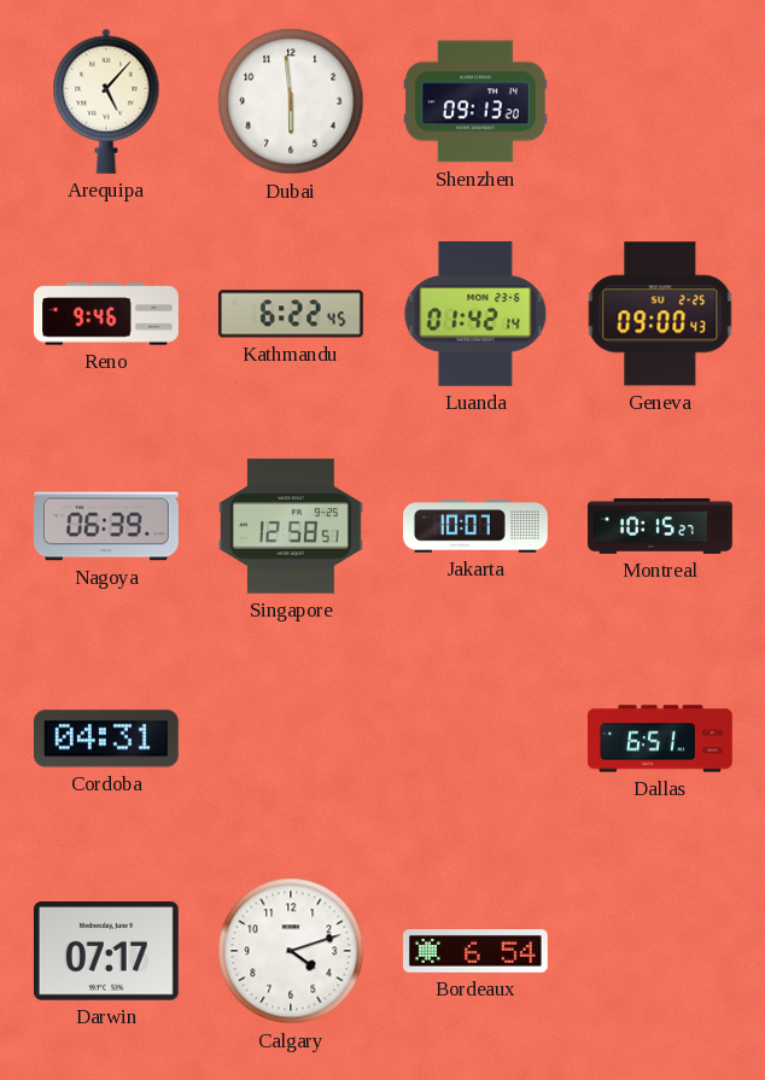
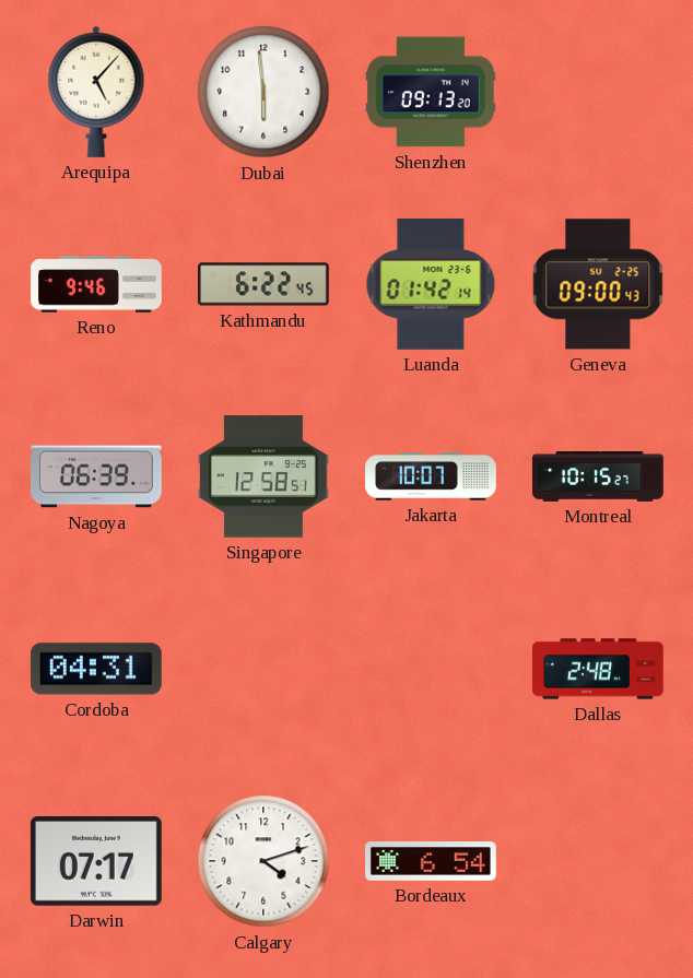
Dallas: 6:51 -> 2:48
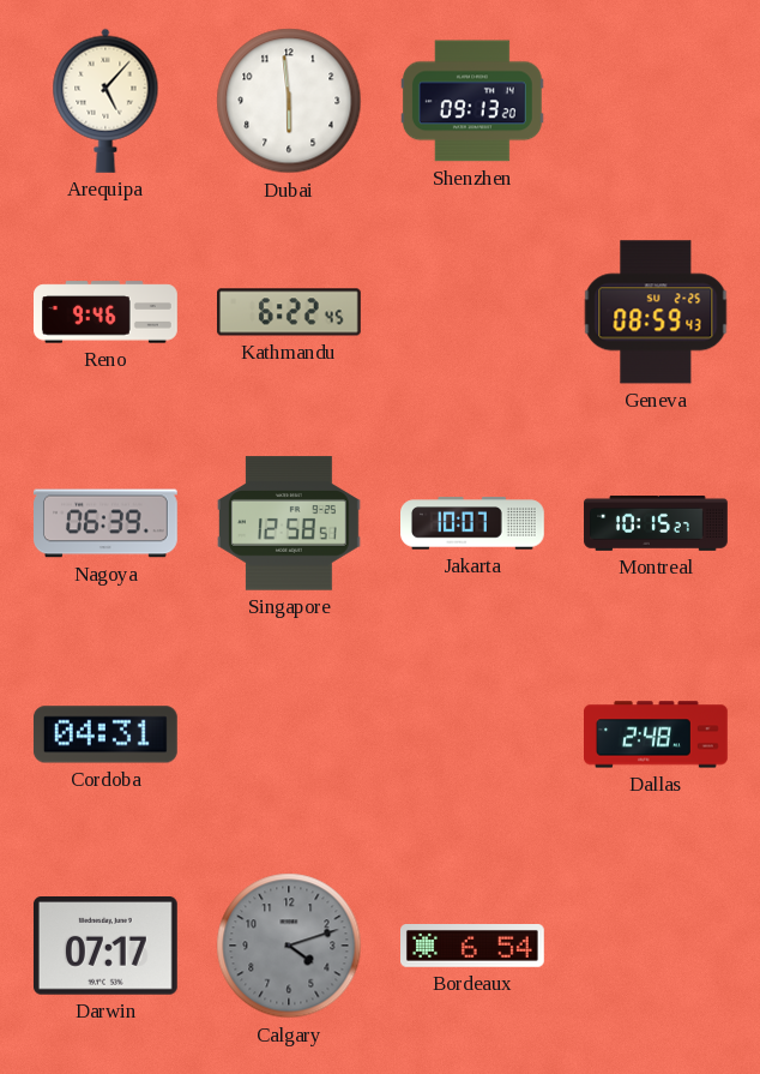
Luanda: 01:42 -> none
Geneva: 09:00 -> 08:59
Calgary dial: white -> grey
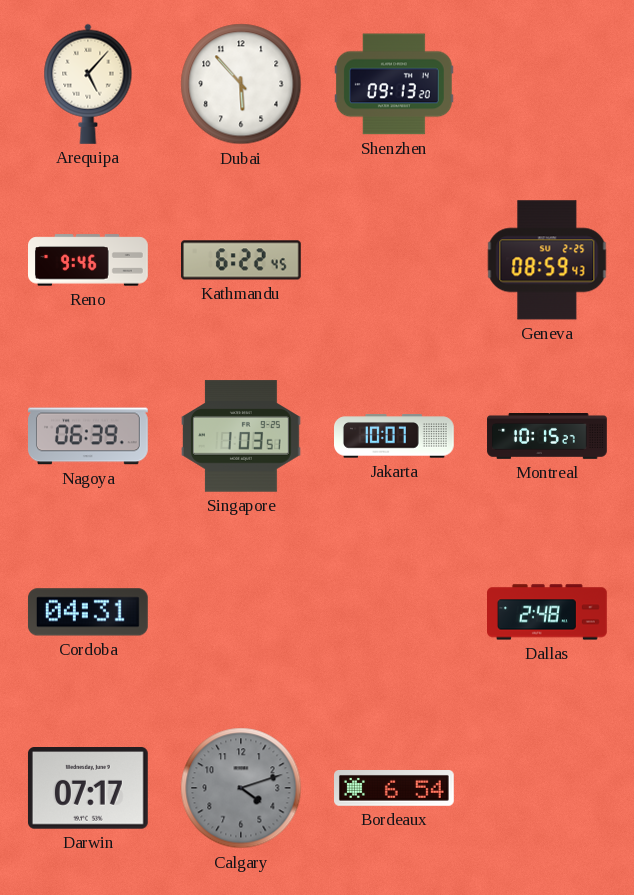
Dubai: 5:59 -> 5:53
Singapore: 12:58 -> 1:03
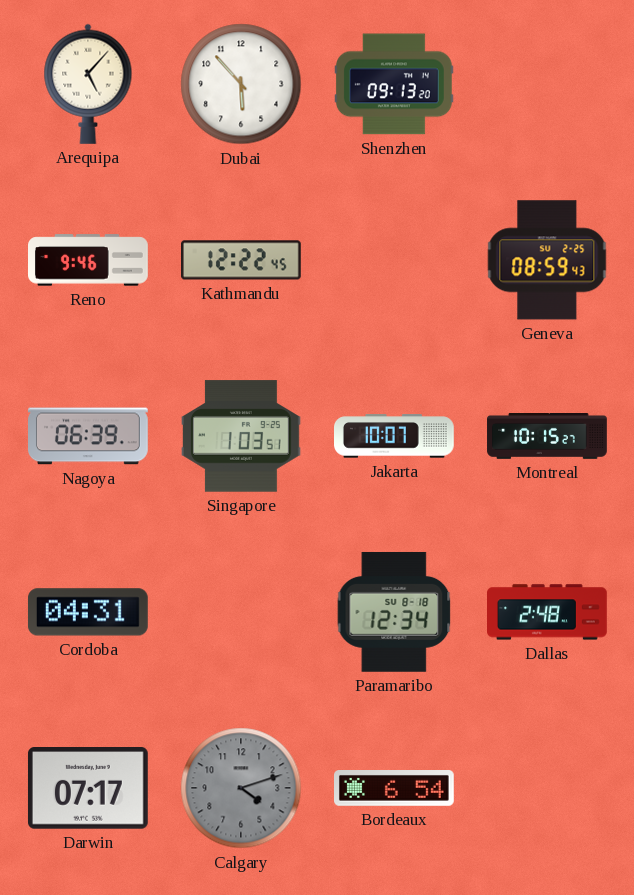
Kathmandu: 6:22 -> 12:22
Paramaribo: none -> 12:34
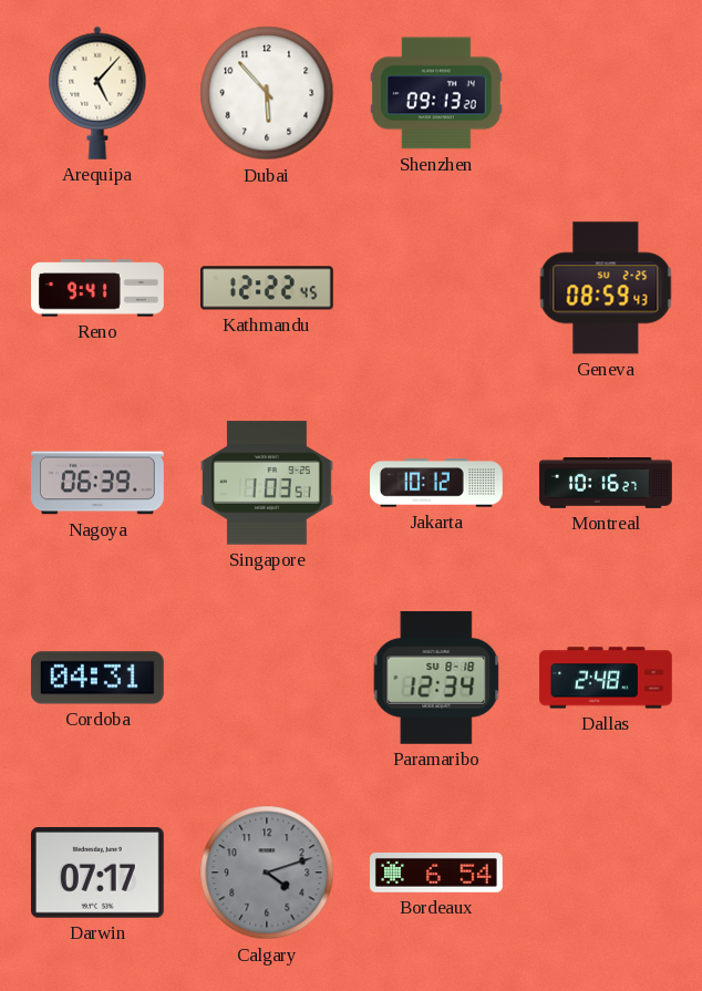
Reno: 9:46 -> 9:41
Jakarta: 10:07 -> 10:12
Montreal: 10:15 -> 10:16
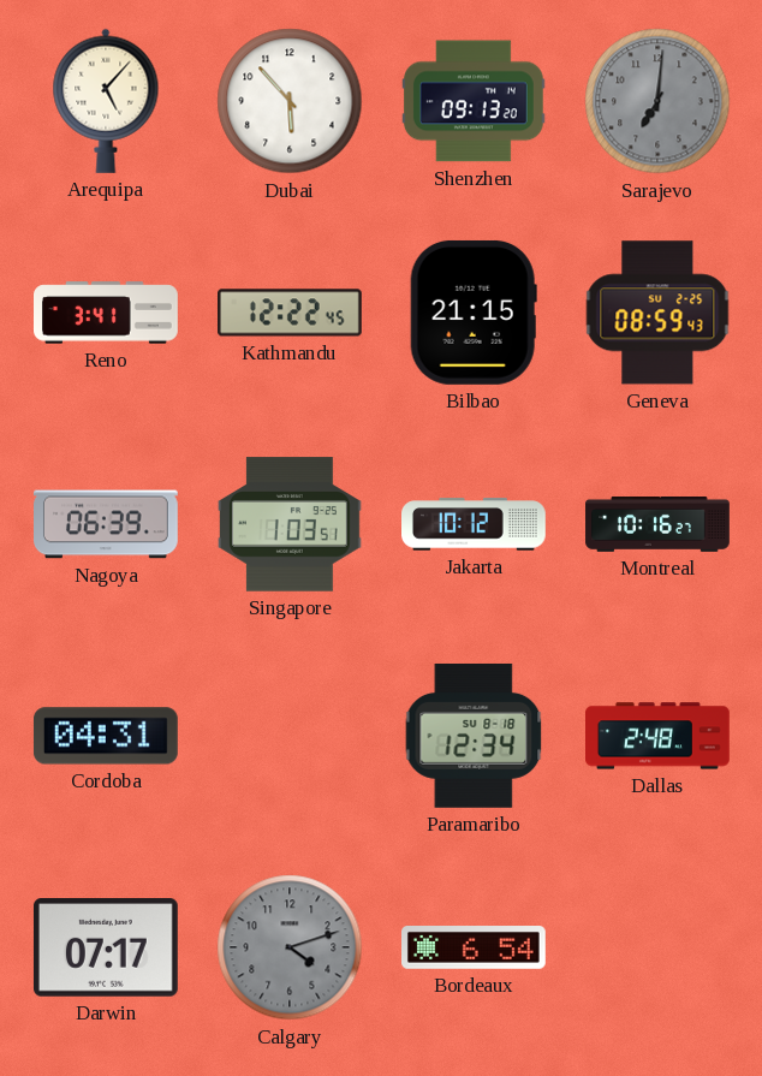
Sarajevo: none -> 7:01
Reno: 9:41 -> 3:41
Bilbao: none -> 21:15
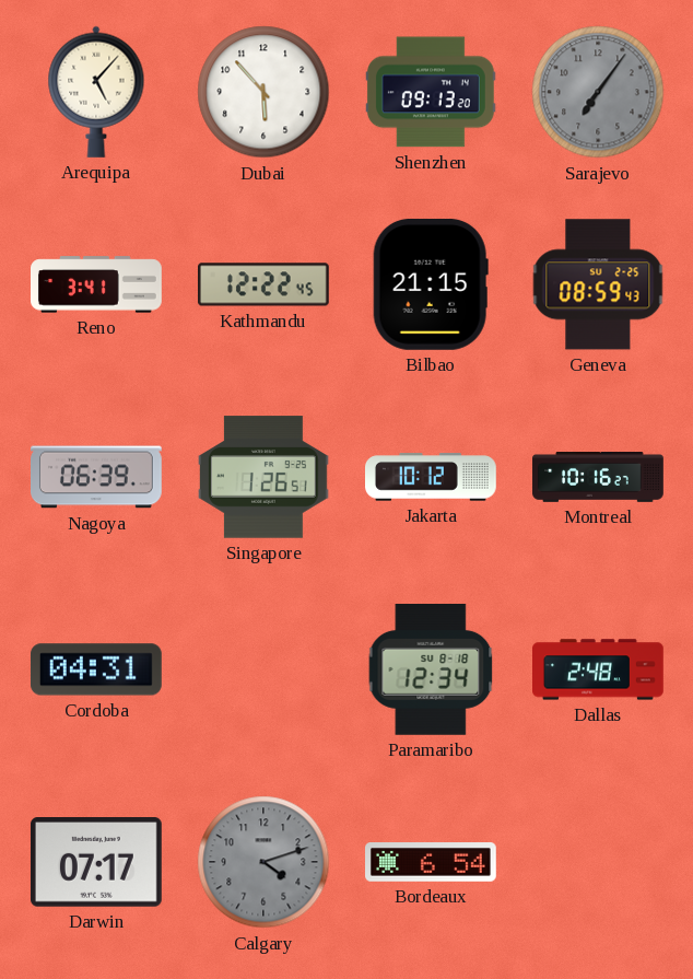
Sarajevo: 7:01 -> 7:06
Singapore: 1:03 -> 1:26
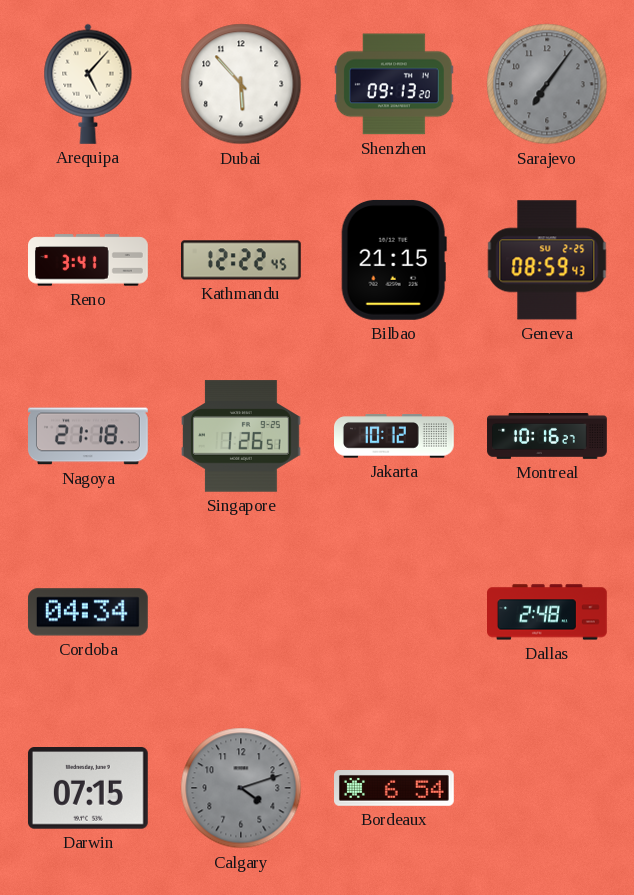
Nagoya: 06:39 -> 21:18
Cordoba: 04:31 -> 04:34
Paramaribo: 12:34 -> none
Darwin: 07:17 -> 07:15
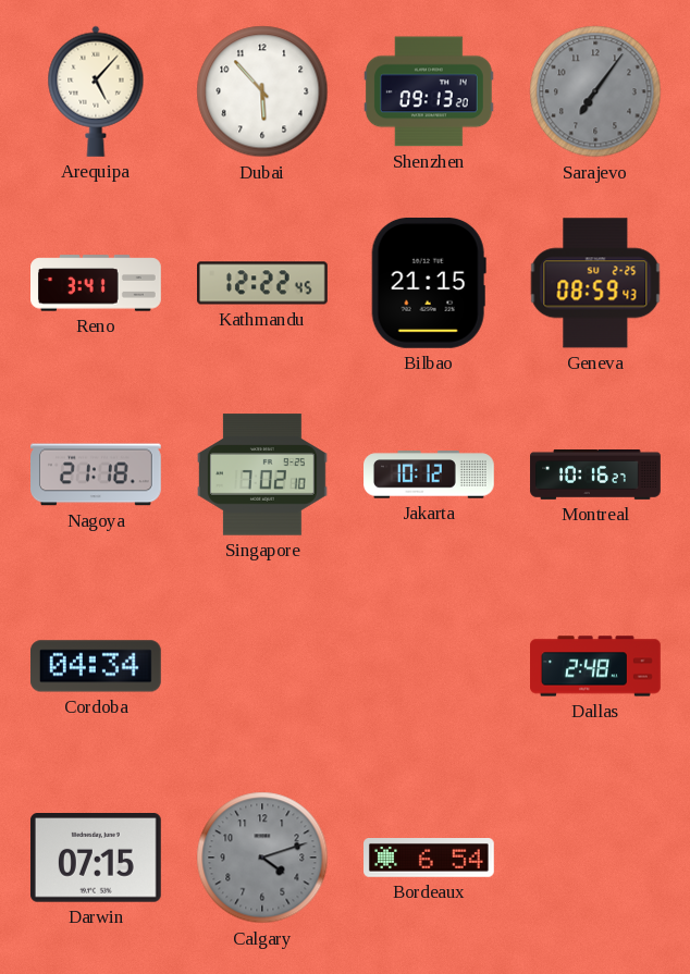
Singapore: 1:26 -> 7:02
